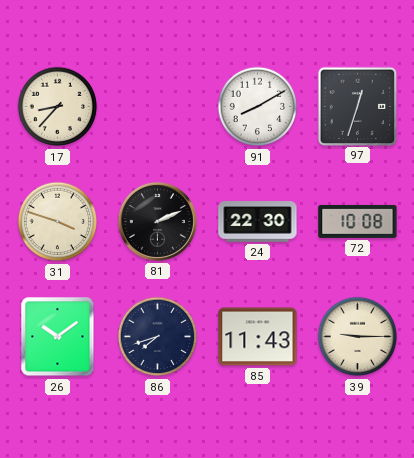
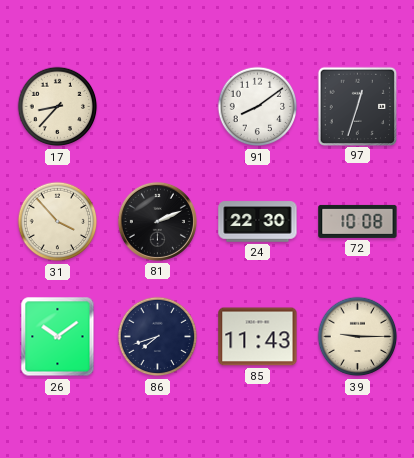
91: 8:10 -> 8:09
31: 3:48 -> 3:53
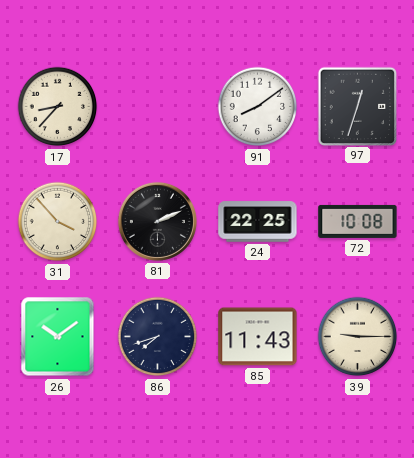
24: 22:30 -> 22:25
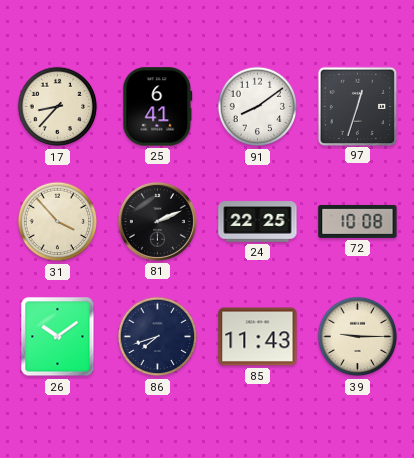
25: none -> 6:41
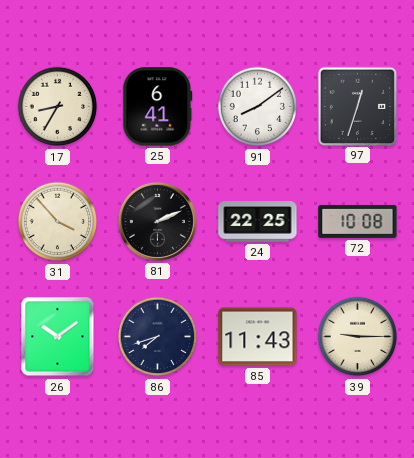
17: 8:37 -> 8:35
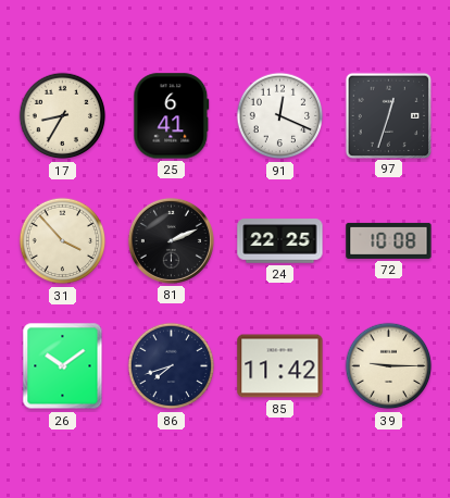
91: 8:09 -> 12:19
85: 11:43 -> 11:42
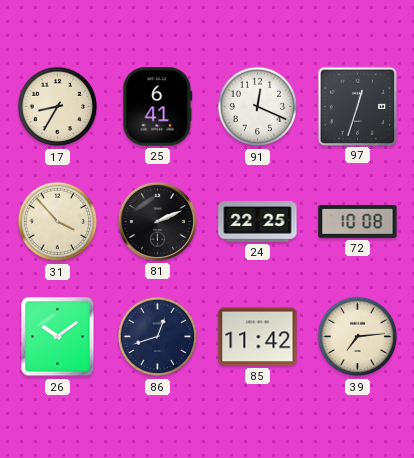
86: 7:42 -> 12:42
39: 9:15 -> 7:14
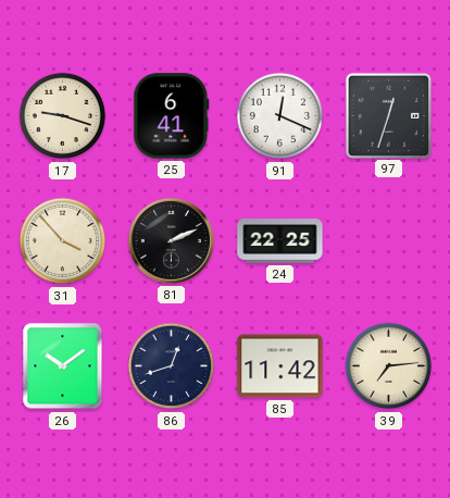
17: 8:35 -> 9:18
72: 10:08 -> none
